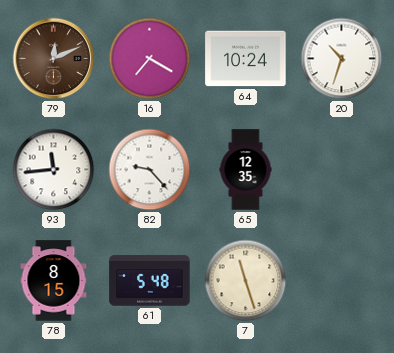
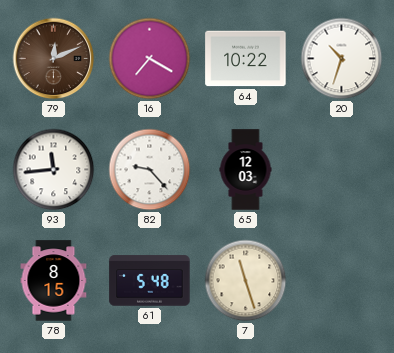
64: 10:24 -> 10:22
65: 12:35 -> 12:03
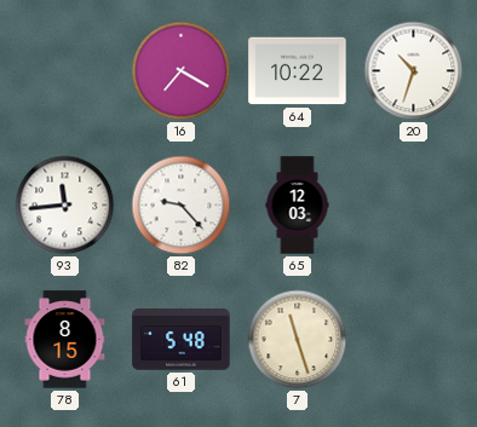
79: 12:11 -> none
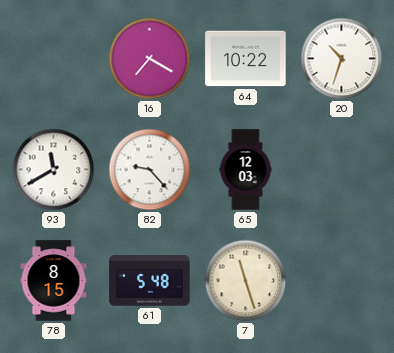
93: 11:44 -> 11:40
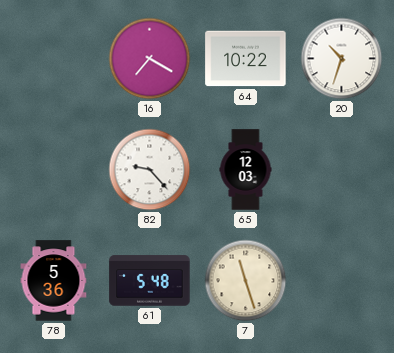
93: 11:40 -> none
78: 8:15 -> 5:36
